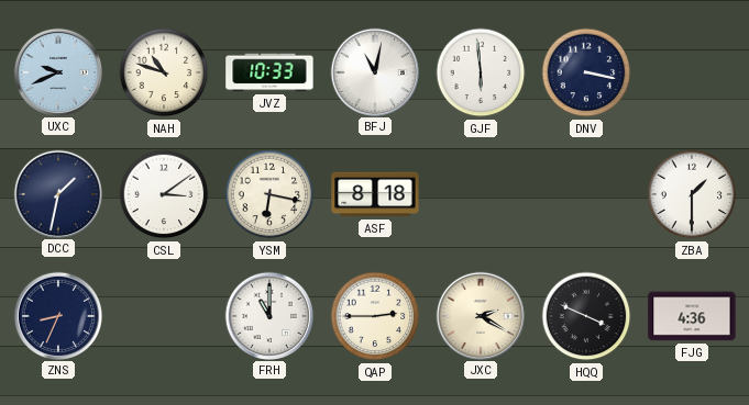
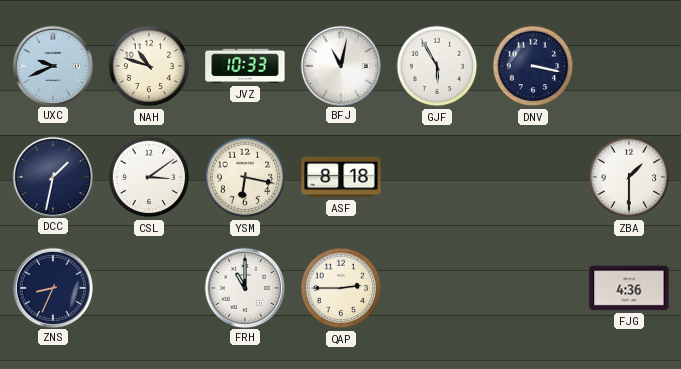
GJF: 5:59 -> 5:55
JXC: 2:20 -> none
HQQ: 3:49 -> none
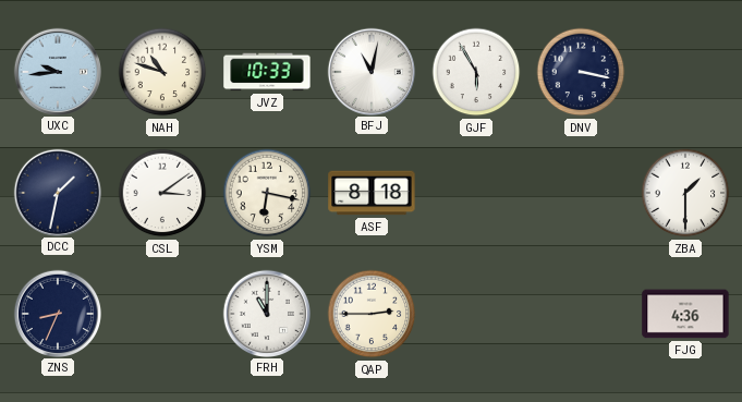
UXC: 9:41 -> 9:44
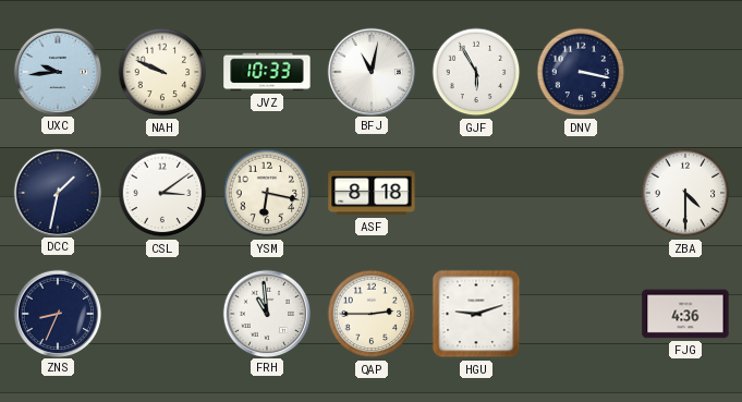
NAH: 10:48 -> 9:49
ZBA: 1:30 -> 4:30
FRH: 11:00 -> 10:59
HGU: none -> 9:12
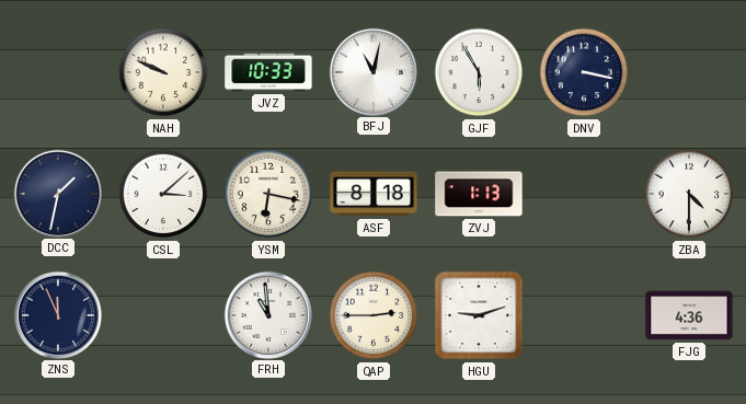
UXC: 9:44 -> none
CSL: 3:09 -> 3:08
ZVJ: none -> 1:13
ZNS: 8:34 -> 11:56
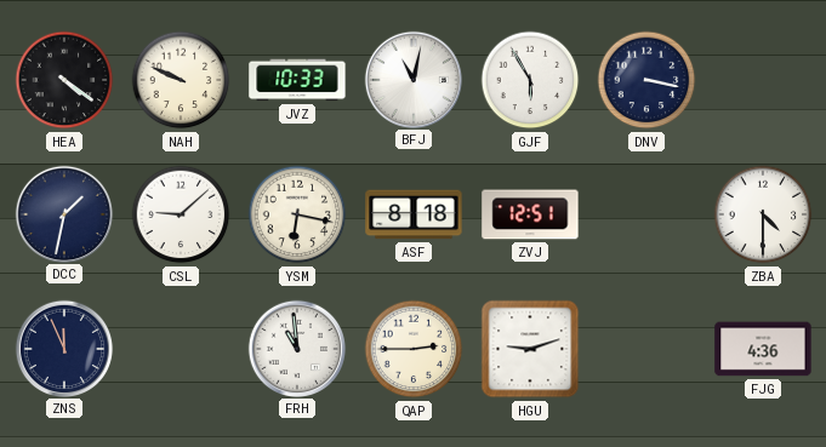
HEA: none -> 4:21
CSL: 3:08 -> 9:08
ZVJ: 1:13 -> 12:51
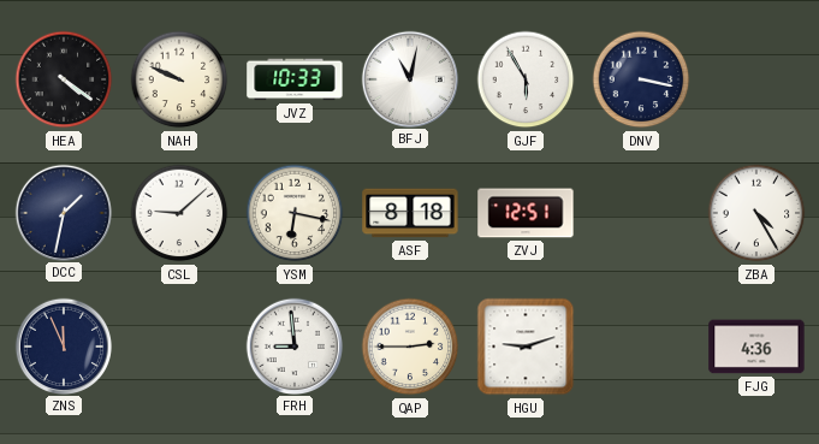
ZBA: 4:30 -> 4:25
FRH: 10:59 -> 8:59
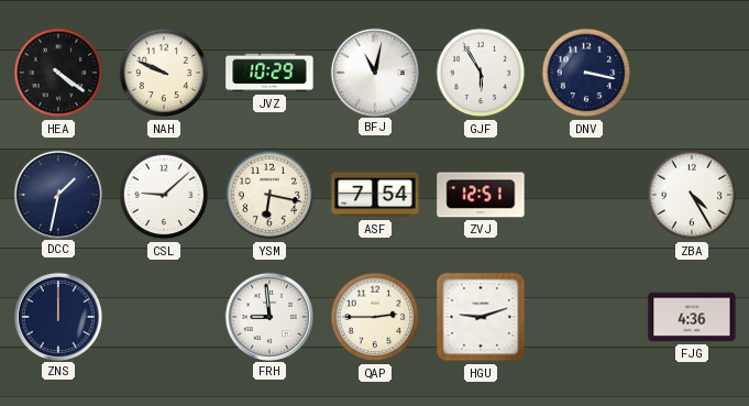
JVZ: 10:33 -> 10:29
ASF: 8:18 -> 7:54
ZNS: 11:56 -> 12:00
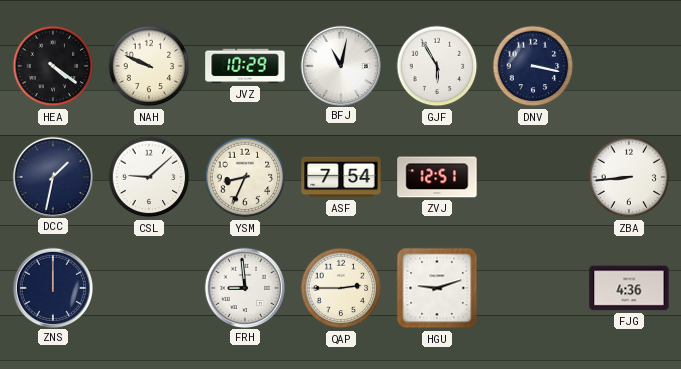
YSM: 6:17 -> 8:34
ZBA: 4:25 -> 8:44
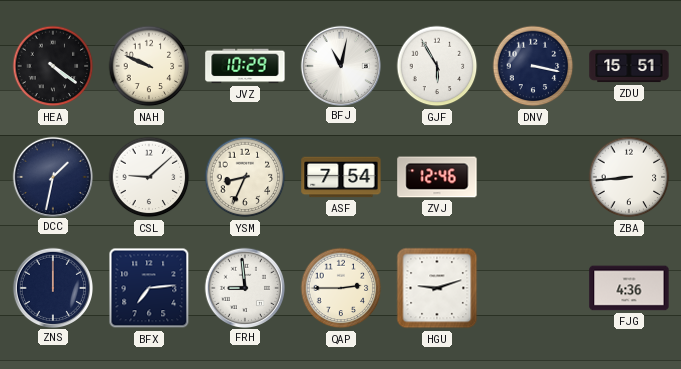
ZDU: none -> 15:51
ZVJ: 12:51 -> 12:46
BFX: none -> 7:14
